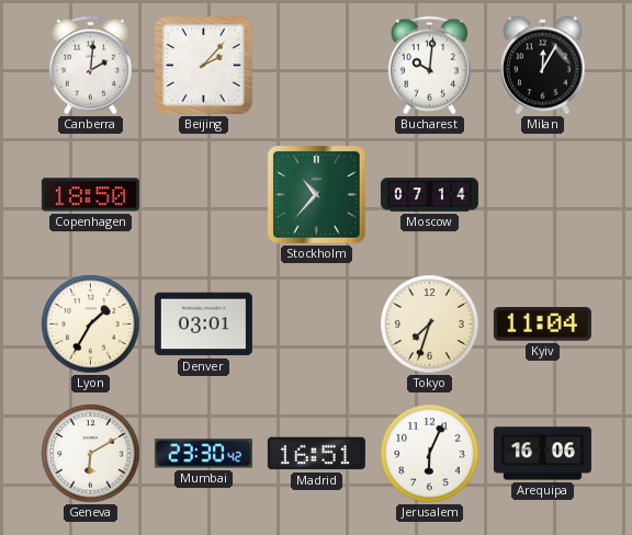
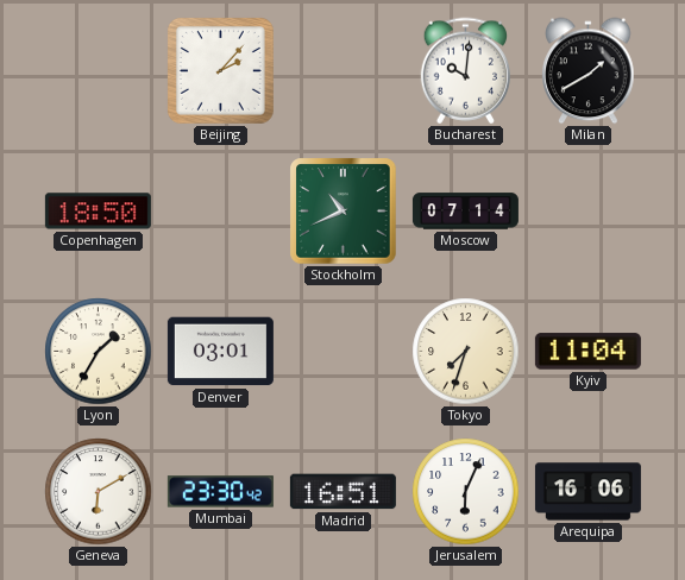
Canberra: 2:01 -> none
Milan: 12:05 -> 1:40
Stockholm: 10:37 -> 10:41
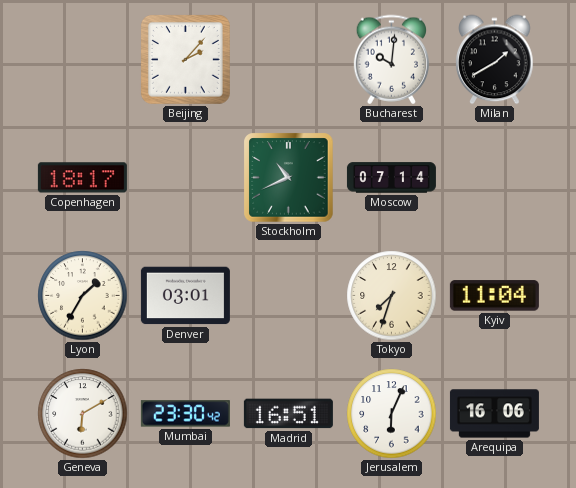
Copenhagen: 18:50 -> 18:17
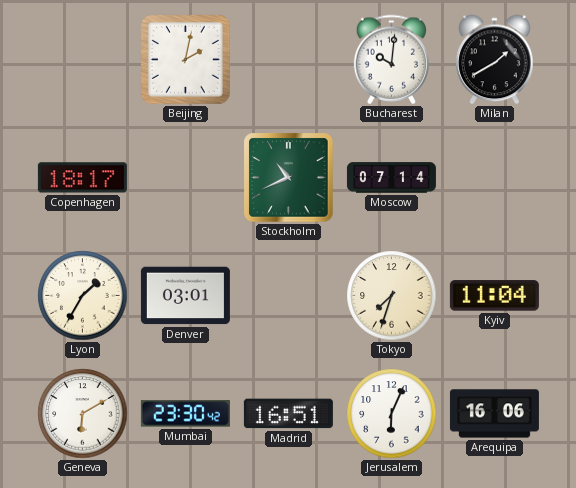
Beijing: 2:07 -> 2:02
